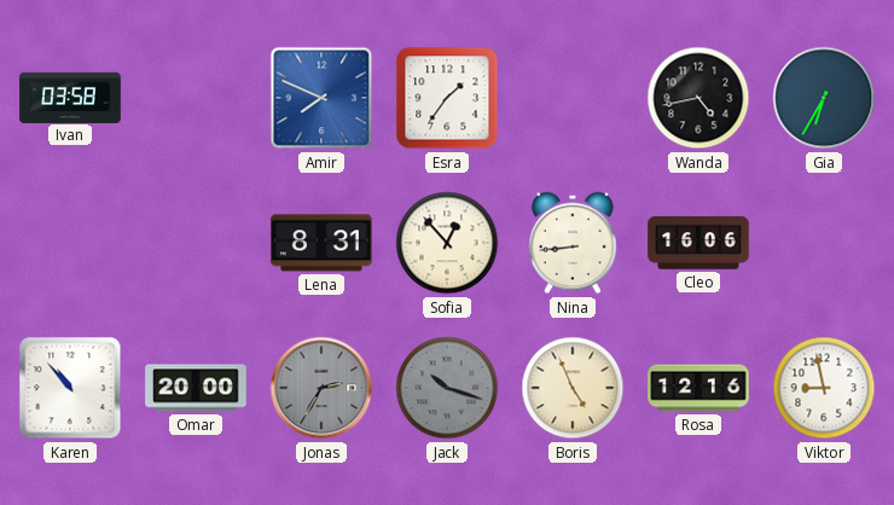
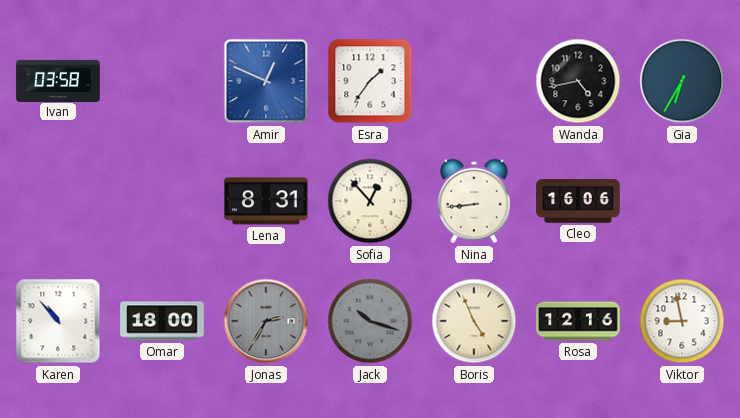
Amir: 7:49 -> 12:49
Omar: 20:00 -> 18:00
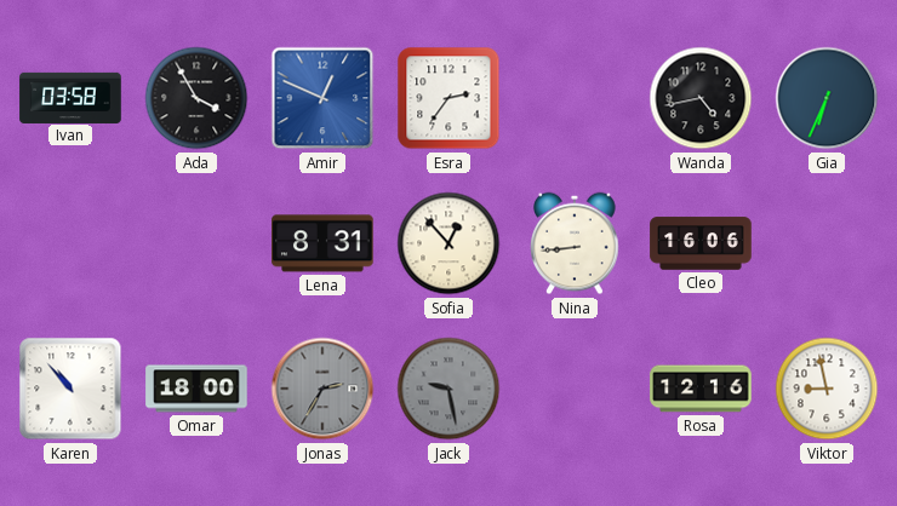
Ada: none -> 3:55
Esra: 1:36 -> 2:36
Gia: 6:35 -> 6:34
Jack: 10:18 -> 9:28
Boris: 4:56 -> none
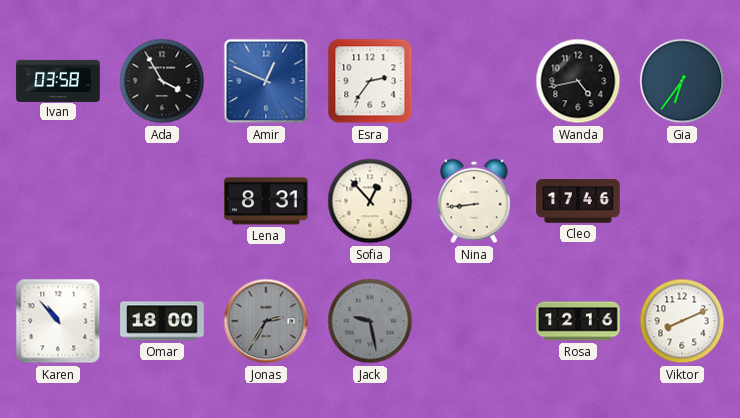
Gia: 6:34 -> 6:36
Cleo: 16:06 -> 17:46
Viktor: 8:58 -> 8:11
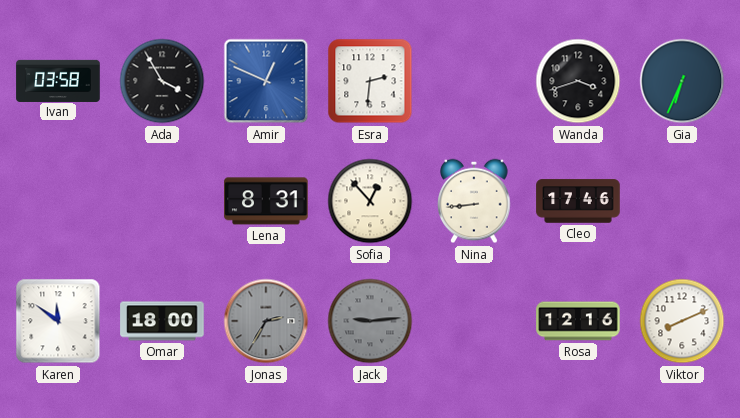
Esra: 2:36 -> 2:31
Wanda: 4:43 -> 3:42
Gia: 6:36 -> 6:34
Karen: 10:53 -> 11:51
Jack: 9:28 -> 9:14
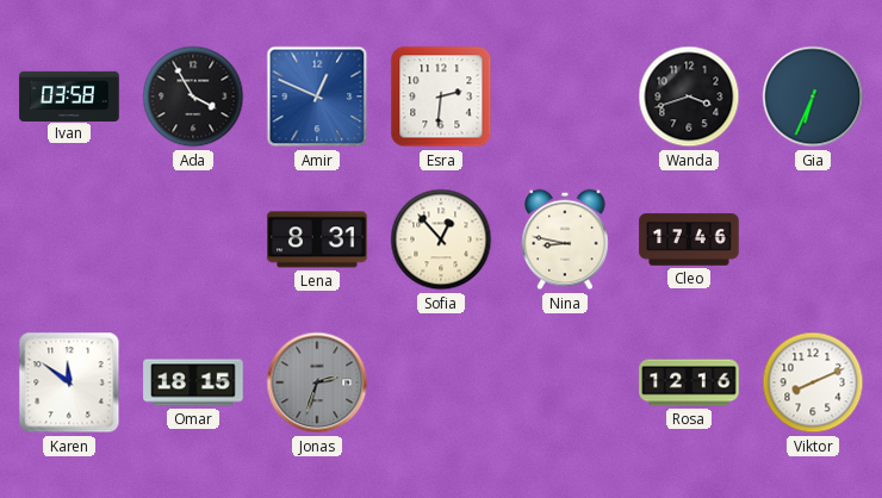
Nina: 8:44 -> 8:47
Omar: 18:00 -> 18:15
Jonas: 2:35 -> 2:33
Jack: 9:14 -> none
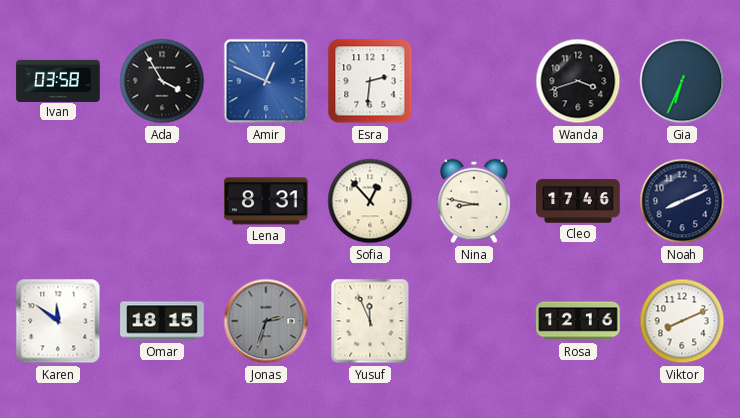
Noah: none -> 8:11
Yusuf: none -> 11:56
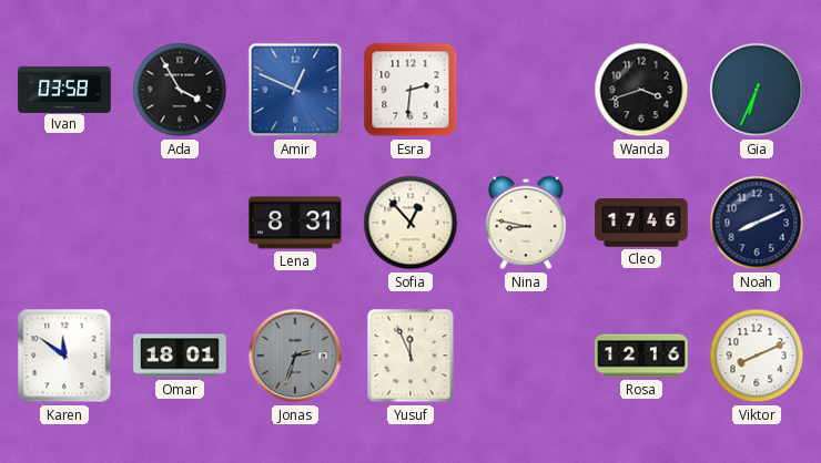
Omar: 18:15 -> 18:01
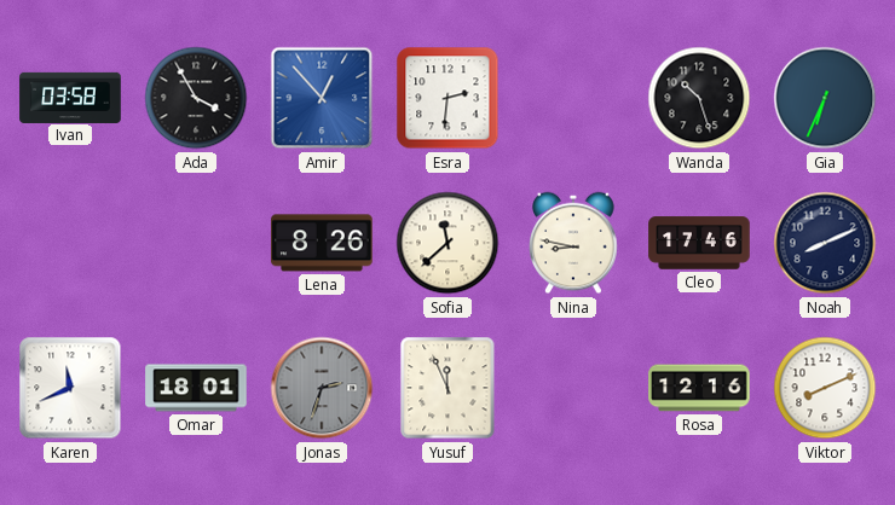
Amir: 12:49 -> 12:53
Wanda: 3:42 -> 10:27
Lena: 8:31 -> 8:26
Sofia: 12:53 -> 11:38
Karen: 11:51 -> 11:41
